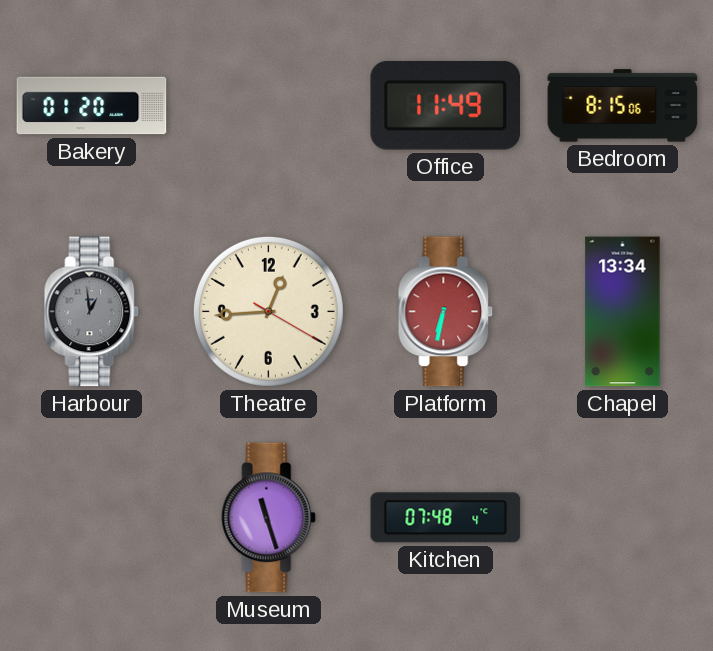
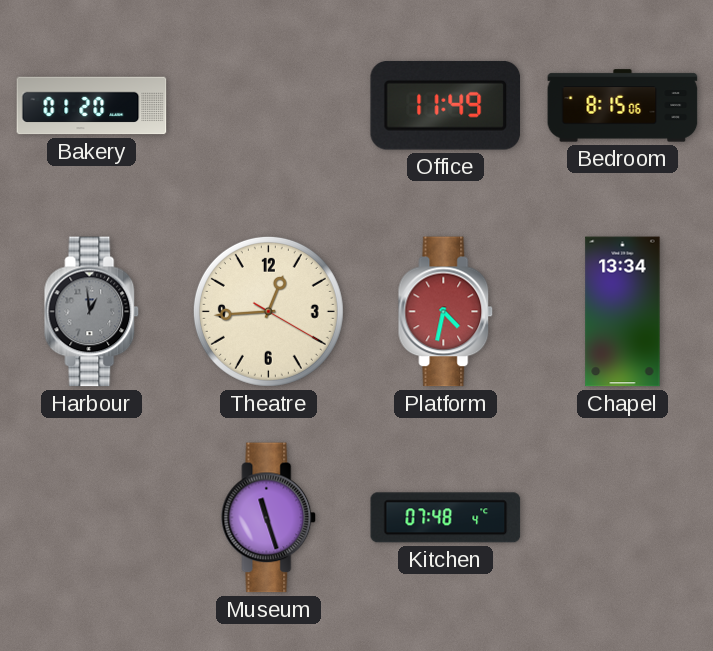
Platform: 6:32 -> 4:32
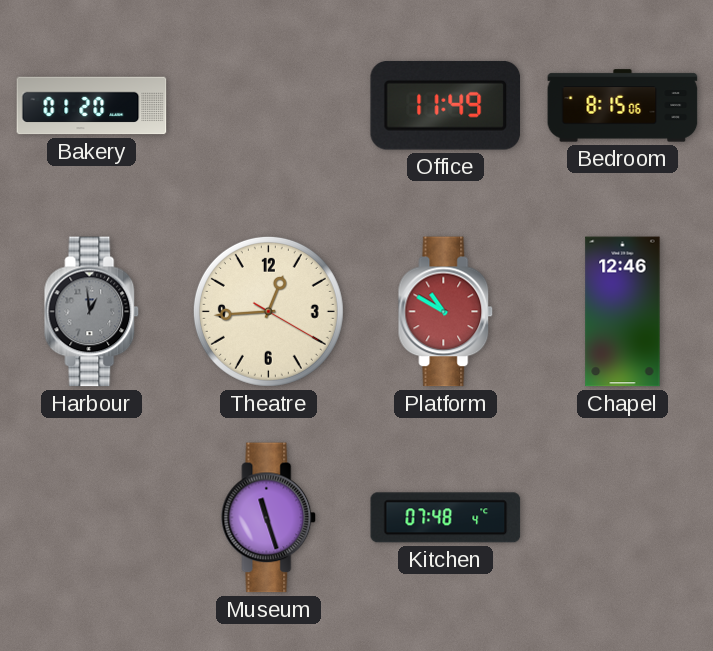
Platform: 4:32 -> 10:50
Chapel: 13:34 -> 12:46
